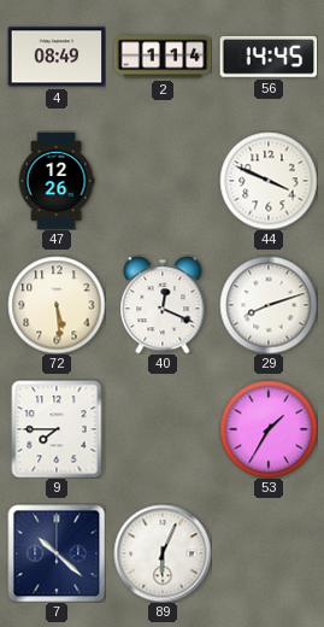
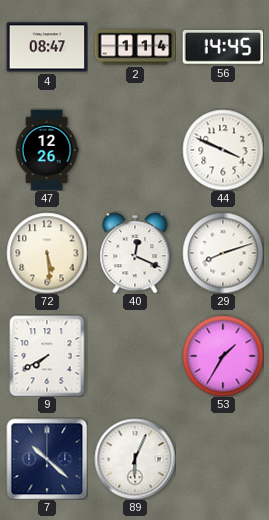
4: 08:49 -> 08:47
9: 7:45 -> 7:40
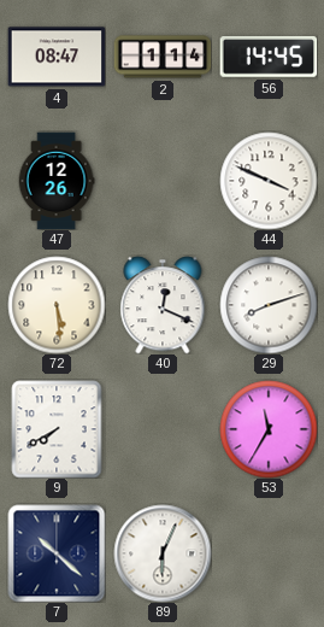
53: 1:35 -> 11:35
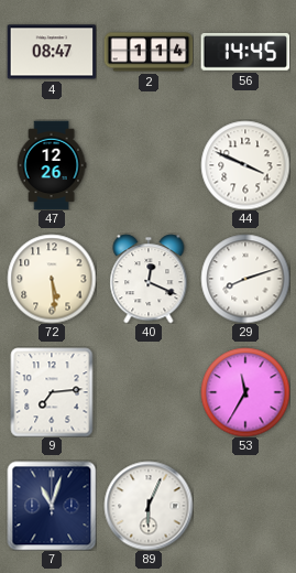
9: 7:40 -> 7:14
7: 10:22 -> 11:03
